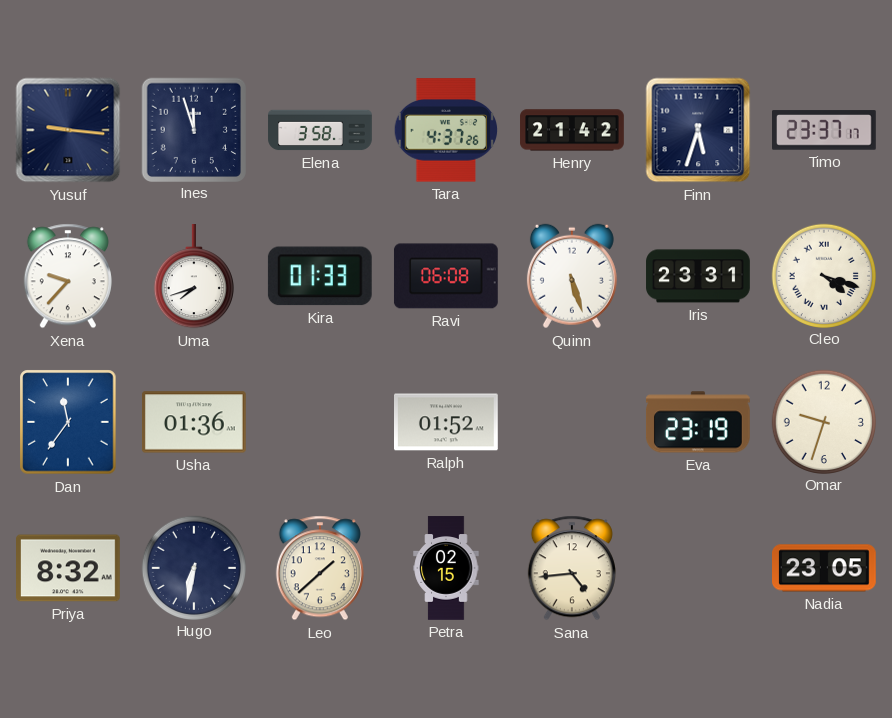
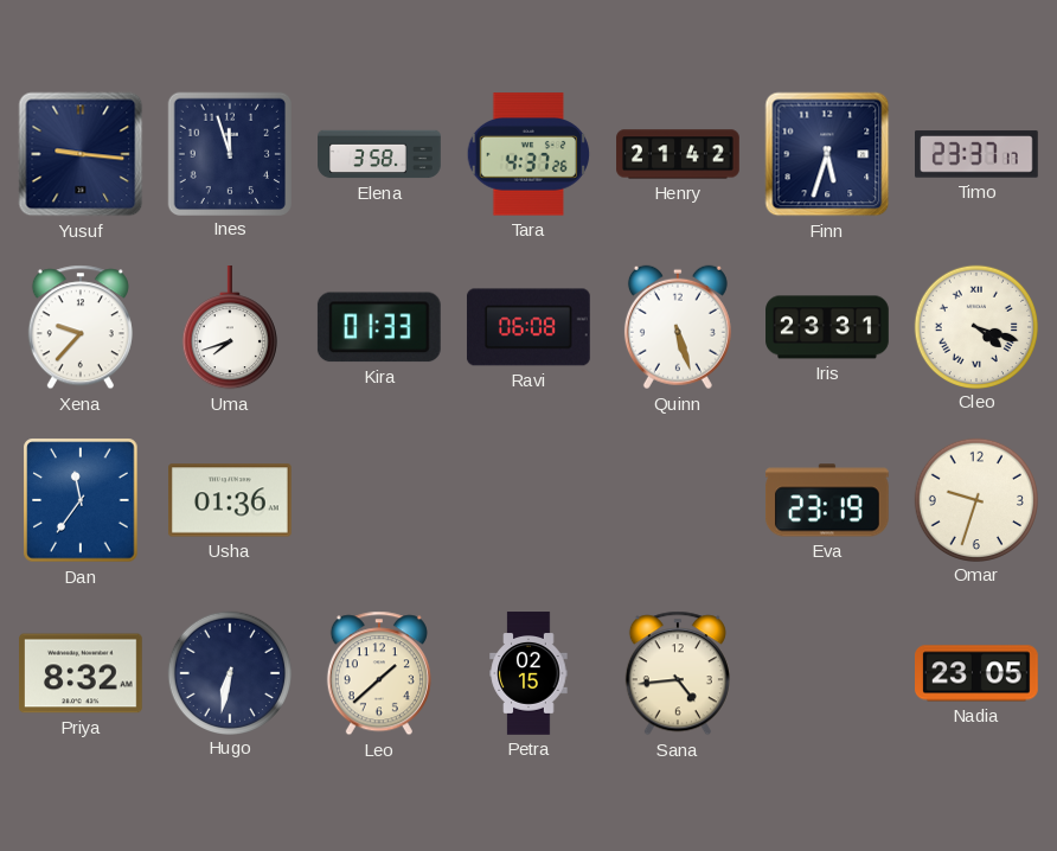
Ralph: 01:52 -> none
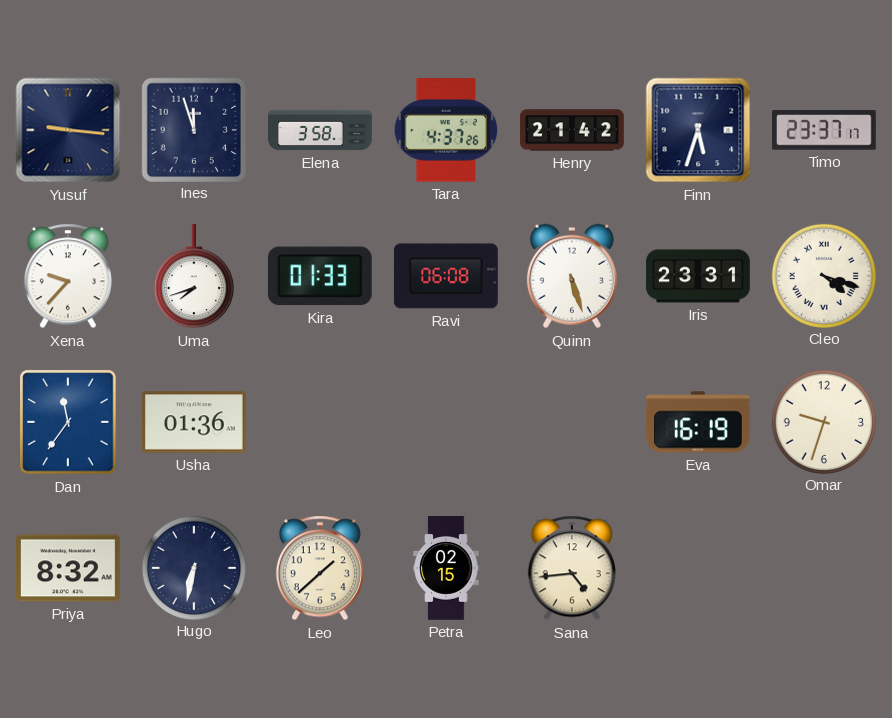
Eva: 23:19 -> 16:19
Nadia: 23:05 -> none
